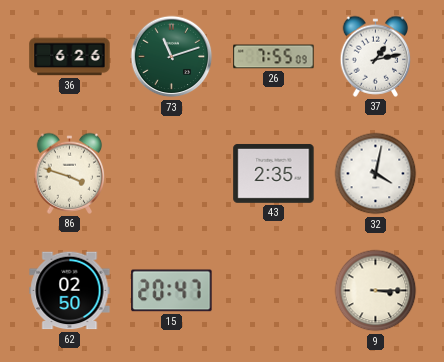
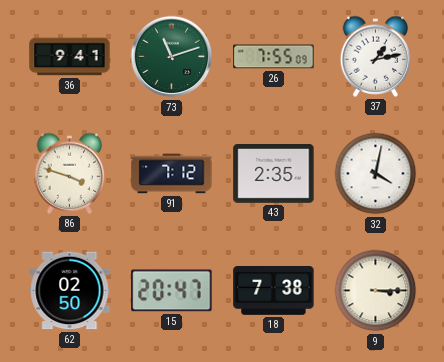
36: 6:26 -> 9:41
91: none -> 7:12
18: none -> 7:38
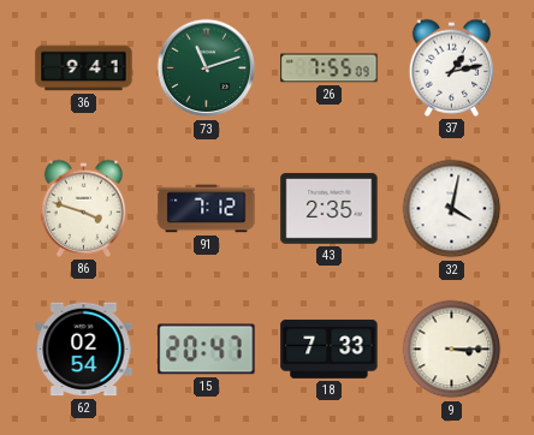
62: 02:50 -> 02:54
18: 7:38 -> 7:33
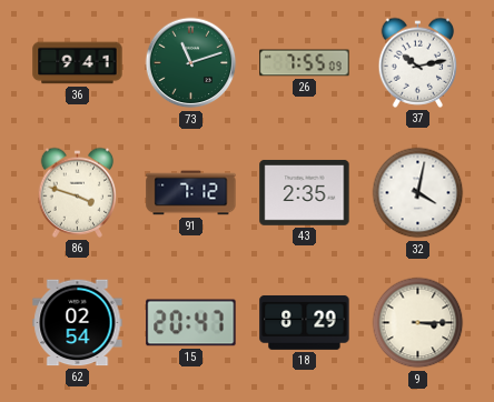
37: 1:13 -> 10:13
18: 7:33 -> 8:29
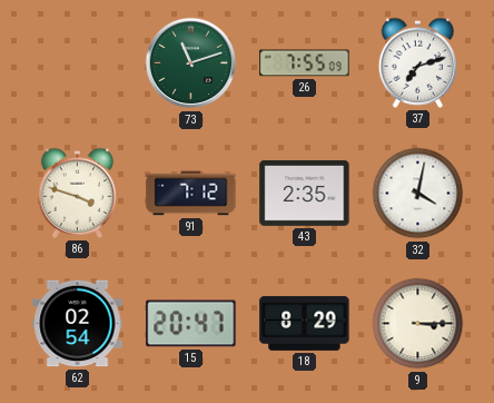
36: 9:41 -> none
37: 10:13 -> 7:12
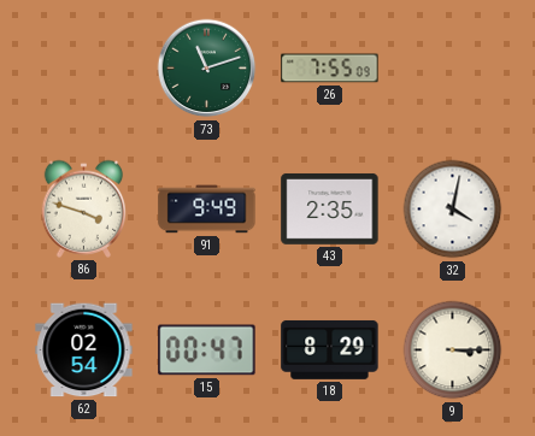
37: 7:12 -> none
91: 7:12 -> 9:49
15: 20:47 -> 00:47
